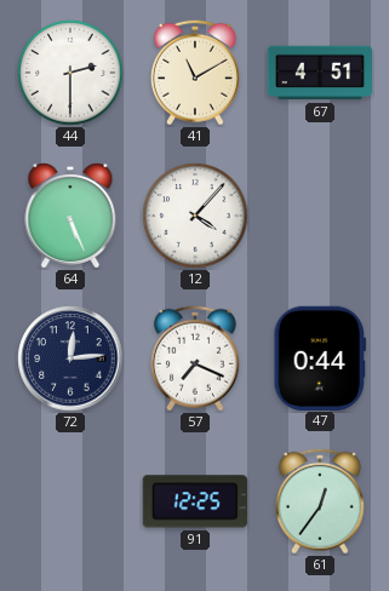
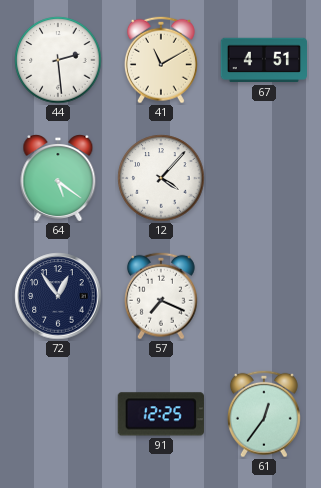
44: 2:30 -> 2:29
64: 5:26 -> 5:21
72: 12:14 -> 12:54
47: 0:44 -> none
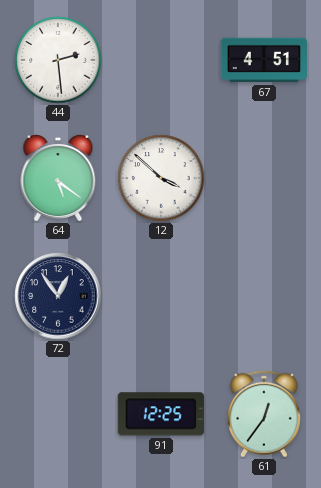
41: 11:10 -> none
12: 4:07 -> 3:52
57: 7:19 -> none
